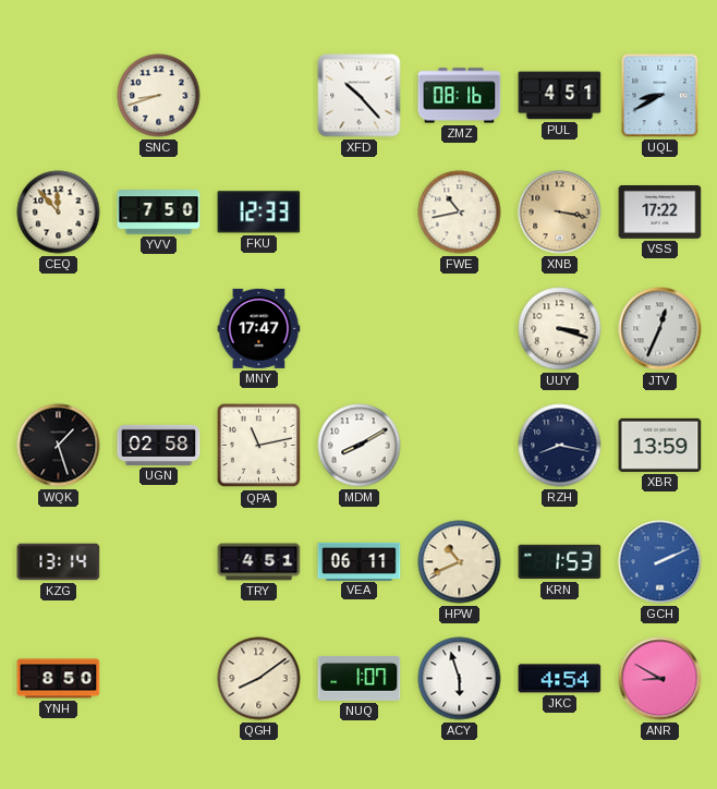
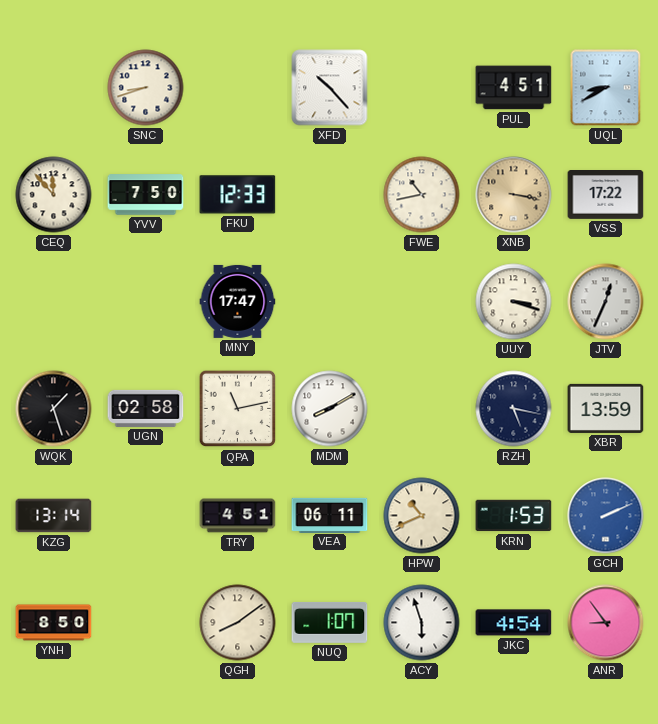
ZMZ: 08:16 -> none
RZH: 8:17 -> 5:17
ANR: 8:50 -> 8:54
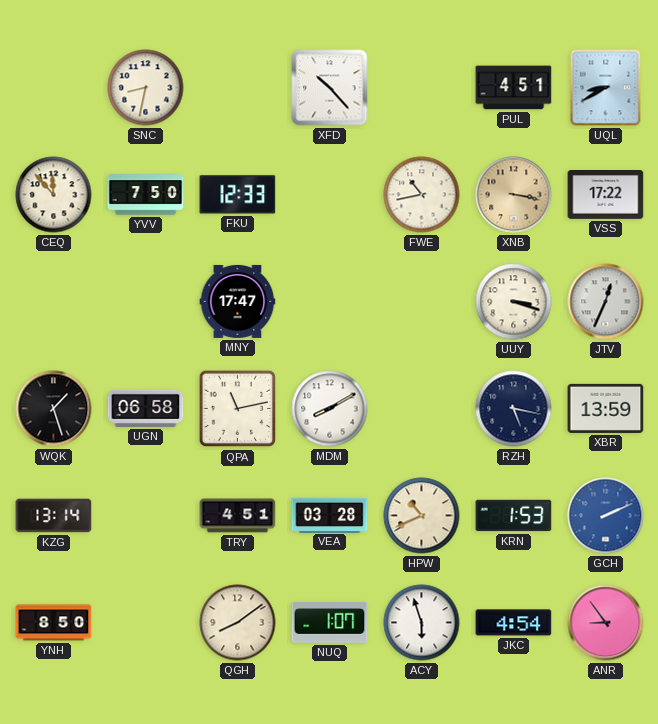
SNC: 8:42 -> 8:32
UGN: 02:58 -> 06:58
VEA: 06:11 -> 03:28
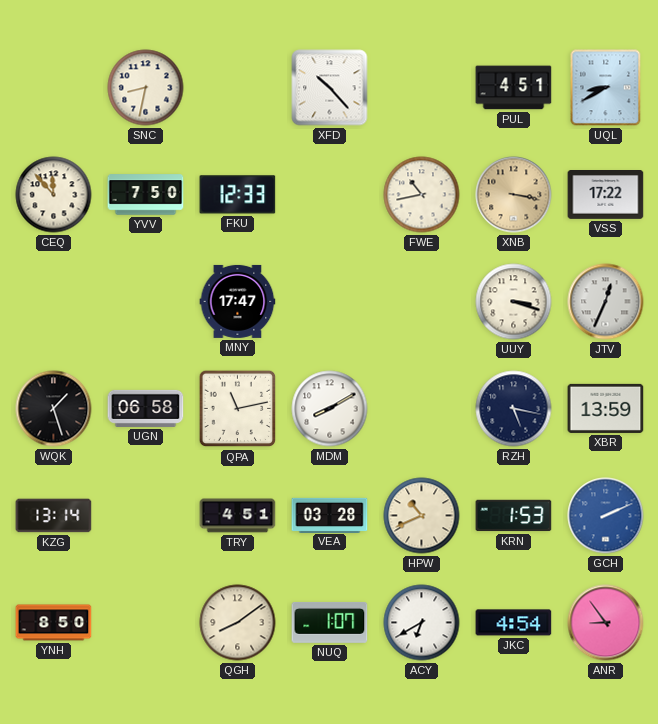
ACY: 5:57 -> 6:40
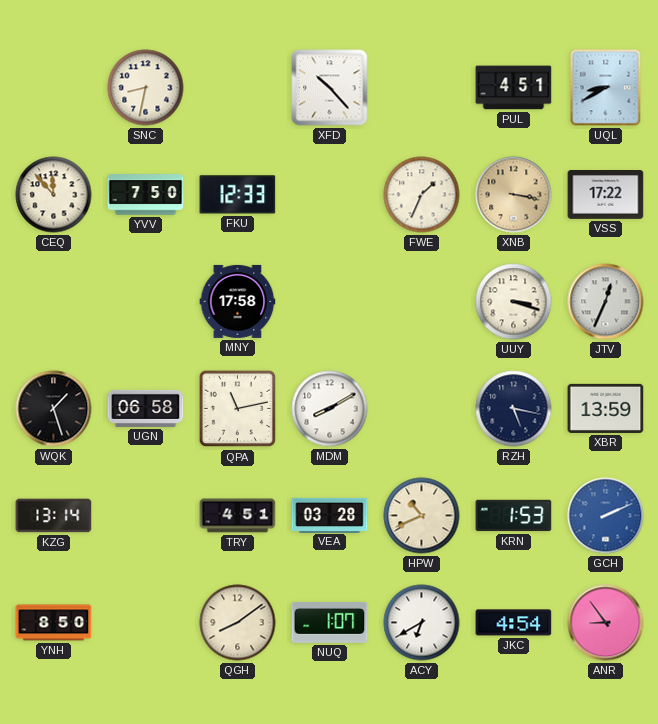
FWE: 10:43 -> 1:34
MNY: 17:47 -> 17:58
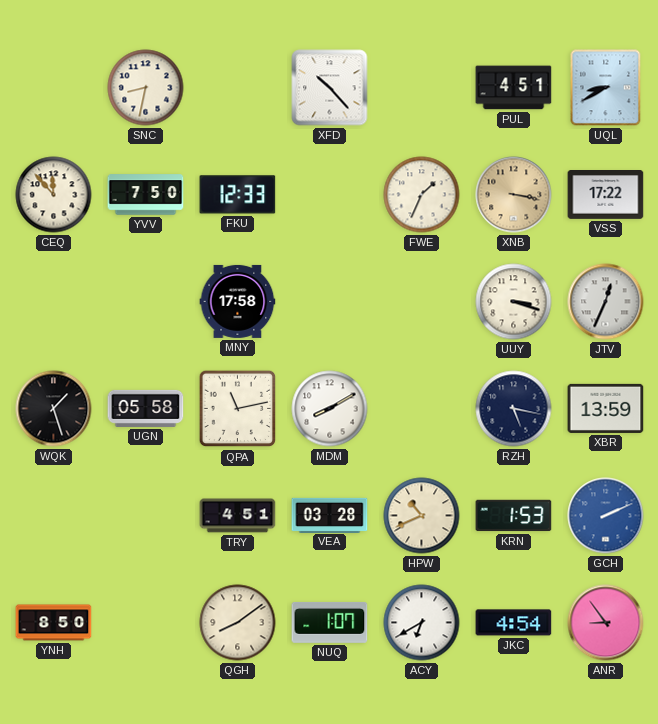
UGN: 06:58 -> 05:58
KZG: 13:14 -> none
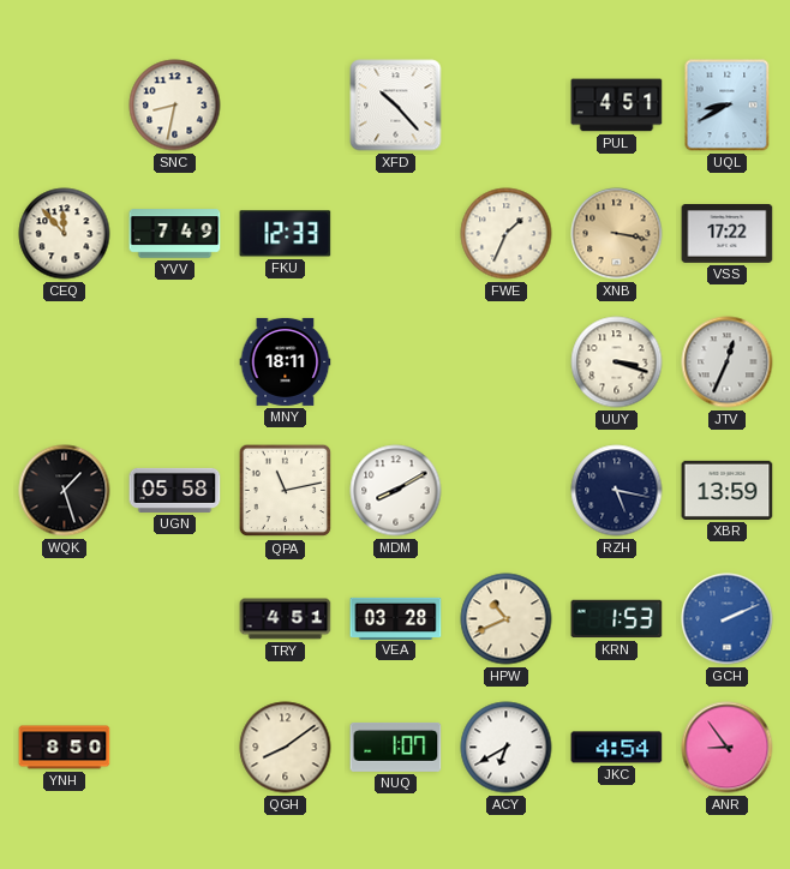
YVV: 7:50 -> 7:49
MNY: 17:58 -> 18:11
